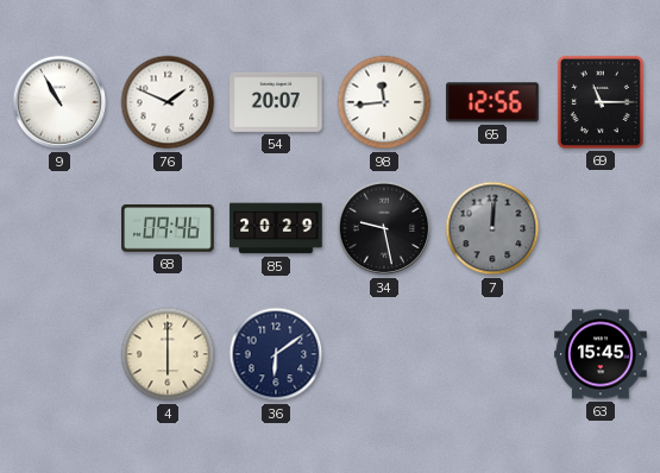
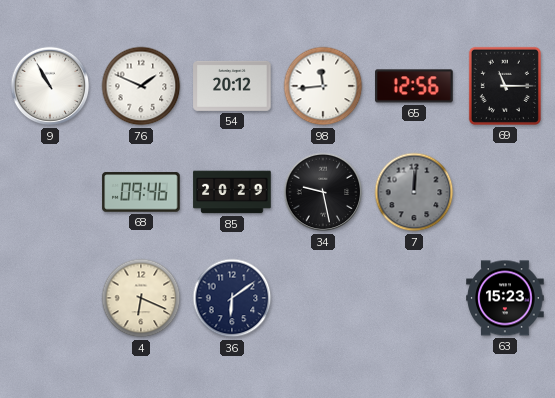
54: 20:07 -> 20:12
4: 6:00 -> 6:19
63: 15:45 -> 15:23
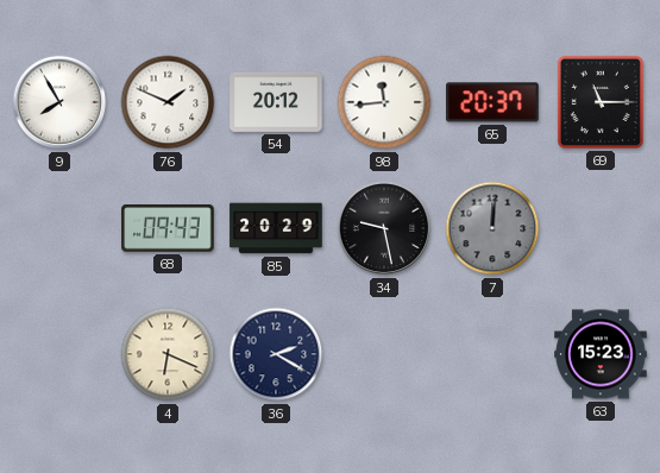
9: 10:55 -> 7:55
65: 12:56 -> 20:37
68: 09:46 -> 09:43
36: 6:09 -> 2:20
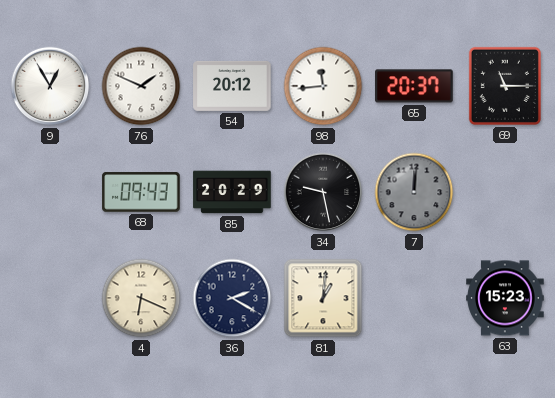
9: 7:55 -> 12:55
81: none -> 1:01
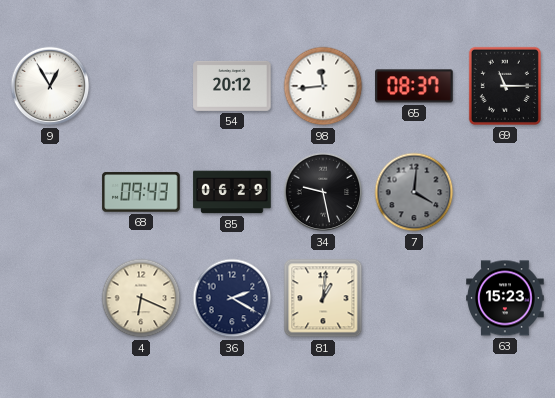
76: 1:49 -> none
65: 20:37 -> 08:37
85: 20:29 -> 06:29
7: 12:01 -> 4:01
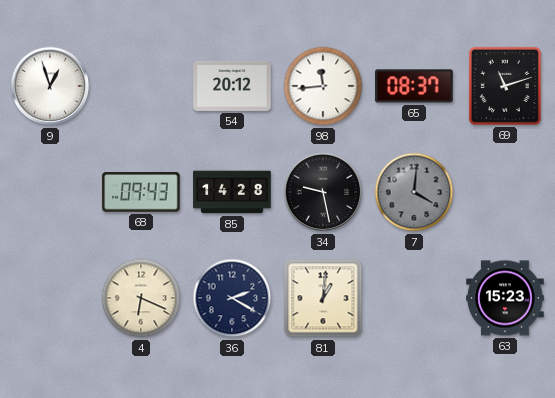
9: 12:55 -> 12:57
69: 11:15 -> 11:12
85: 06:29 -> 14:28
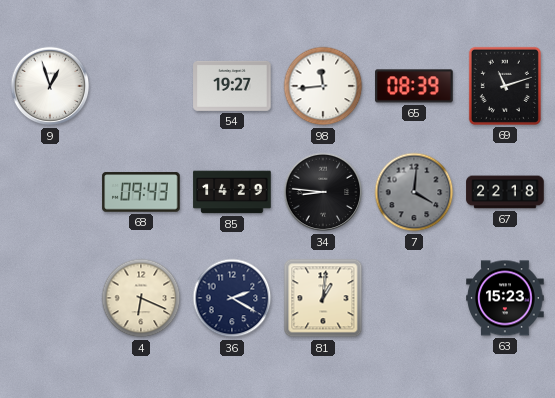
54: 20:12 -> 19:27
65: 08:37 -> 08:39
85: 14:28 -> 14:29
34: 9:28 -> 8:46
67: none -> 22:18
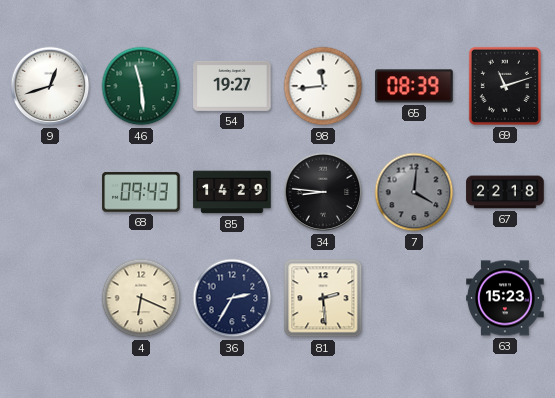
9: 12:57 -> 12:42
46: none -> 11:29
36: 2:20 -> 2:35
81: 1:01 -> 2:29
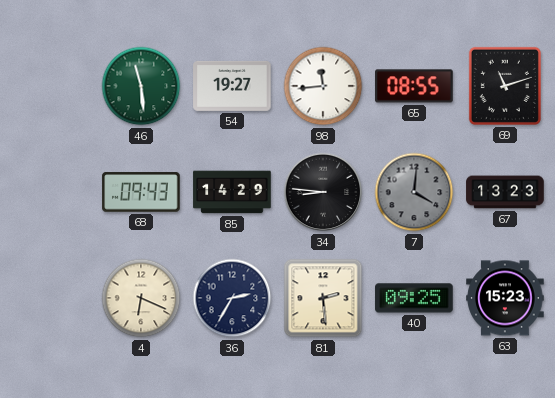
9: 12:42 -> none
65: 08:39 -> 08:55
67: 22:18 -> 13:23
40: none -> 09:25
